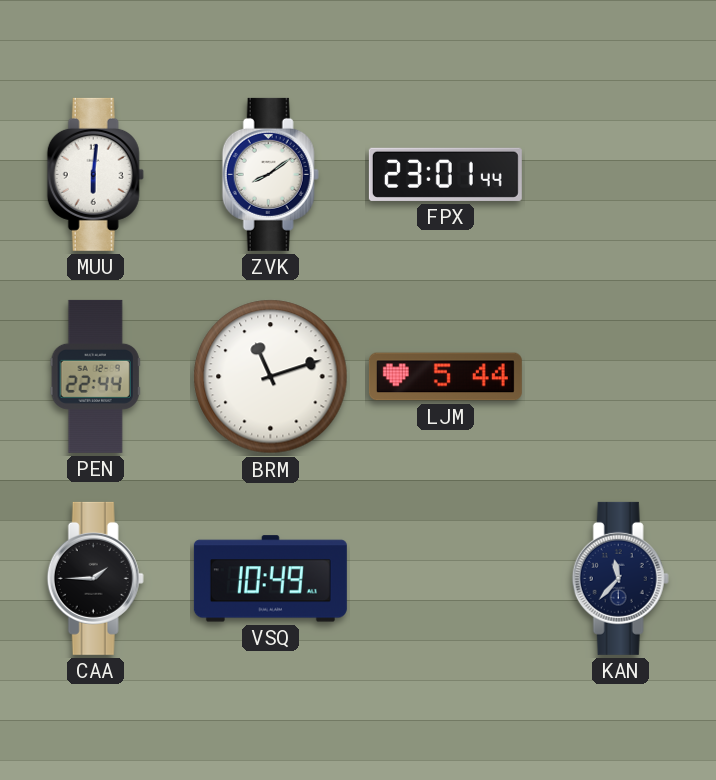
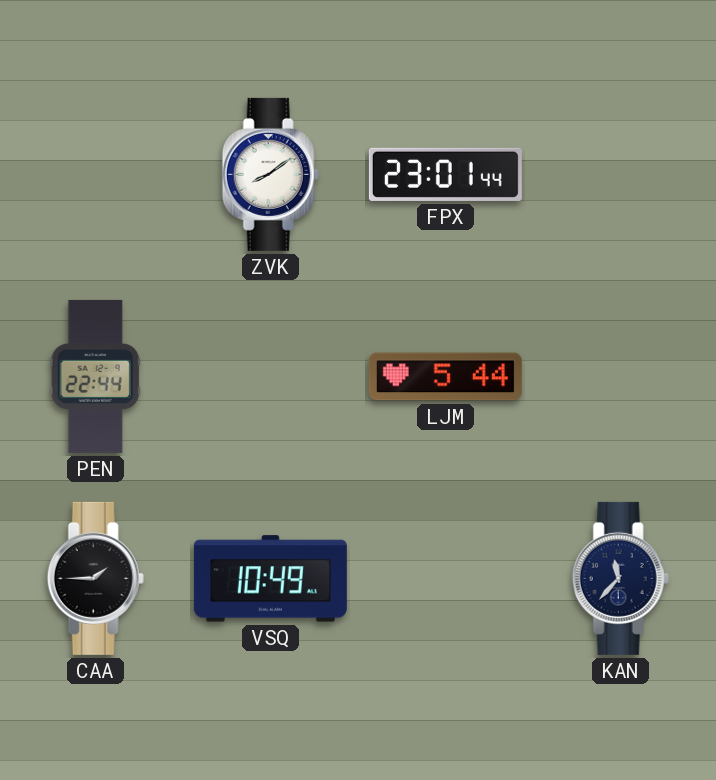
MUU: 6:01 -> none
BRM: 11:12 -> none
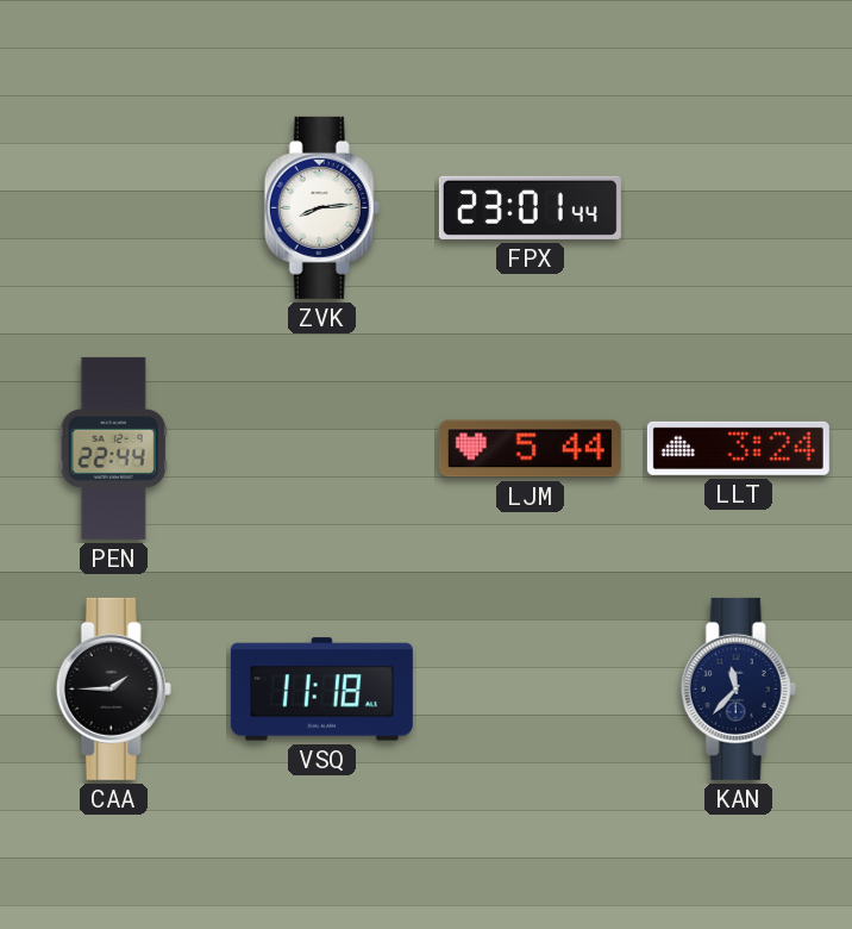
ZVK: 8:09 -> 8:14
LLT: none -> 3:24
VSQ: 10:49 -> 11:18
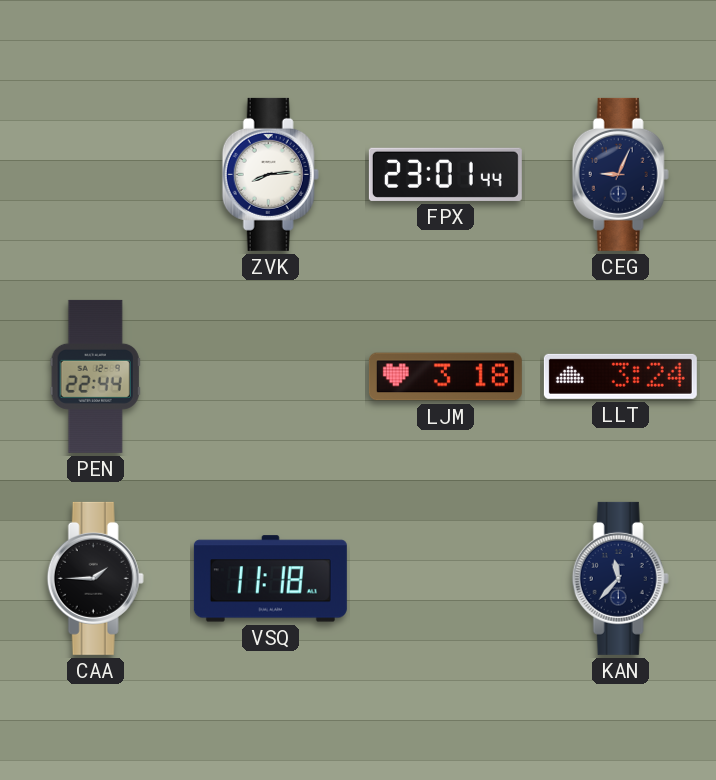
CEG: none -> 9:04
LJM: 5:44 -> 3:18
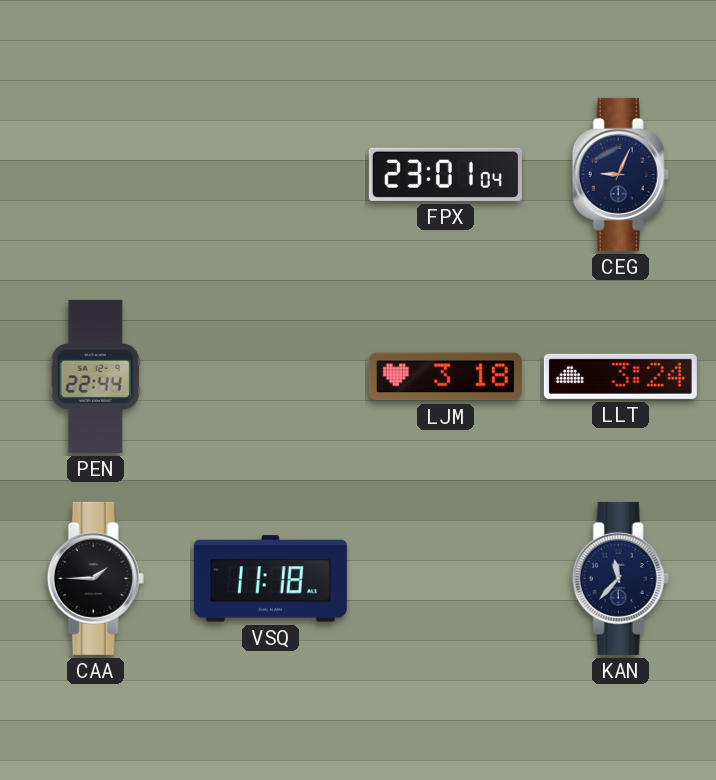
ZVK: 8:14 -> none
FPX: 23:01:44 -> 23:01:04
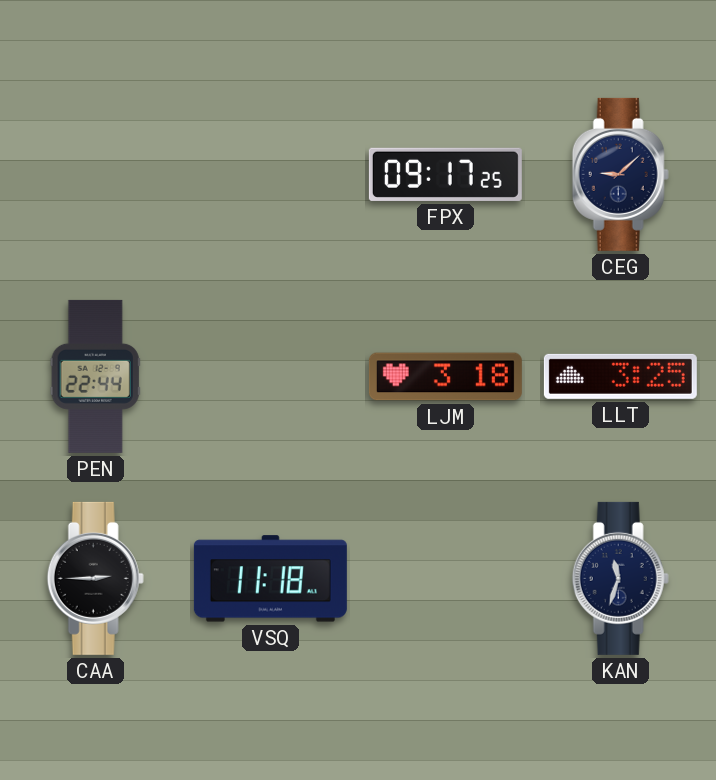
FPX: 23:01 -> 09:17
CEG: 9:04 -> 9:08
LLT: 3:24 -> 3:25
CAA: 1:45 -> 2:45
KAN: 11:37 -> 11:33
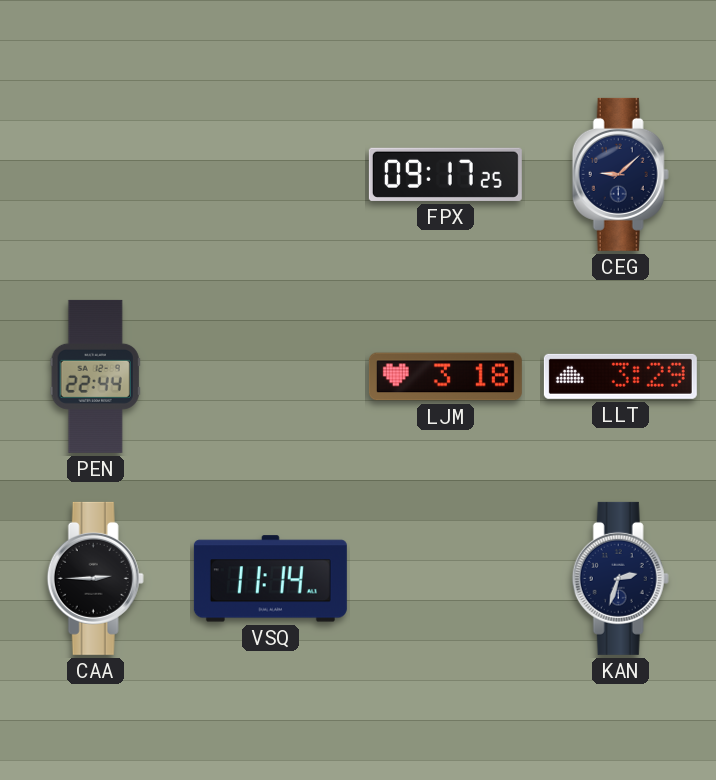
LLT: 3:25 -> 3:29
VSQ: 11:18 -> 11:14
KAN: 11:33 -> 2:33
